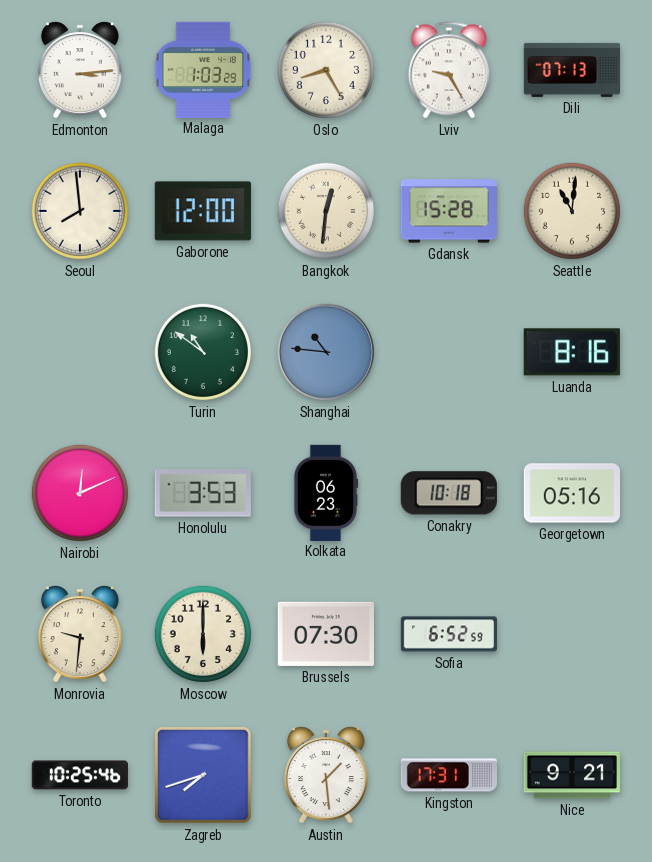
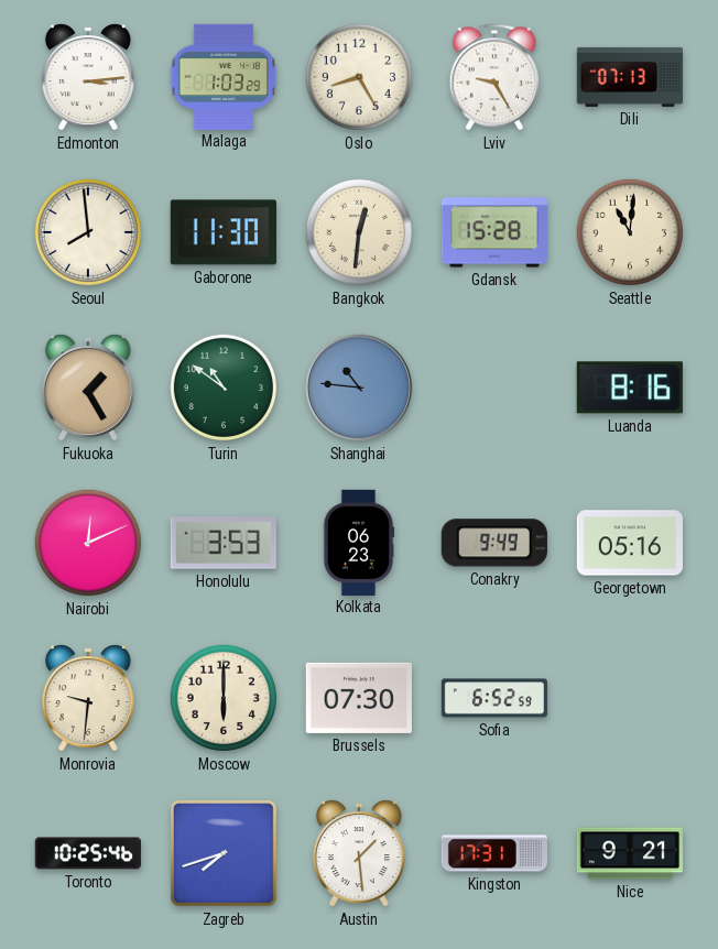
Gaborone: 12:00 -> 11:30
Fukuoka: none -> 1:25
Conakry: 10:18 -> 9:49
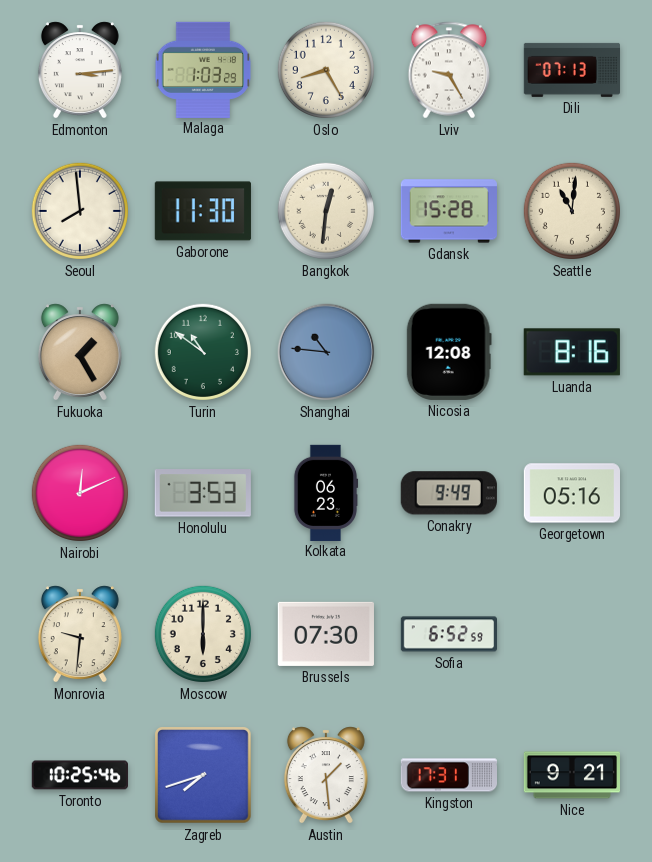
Nicosia: none -> 12:08
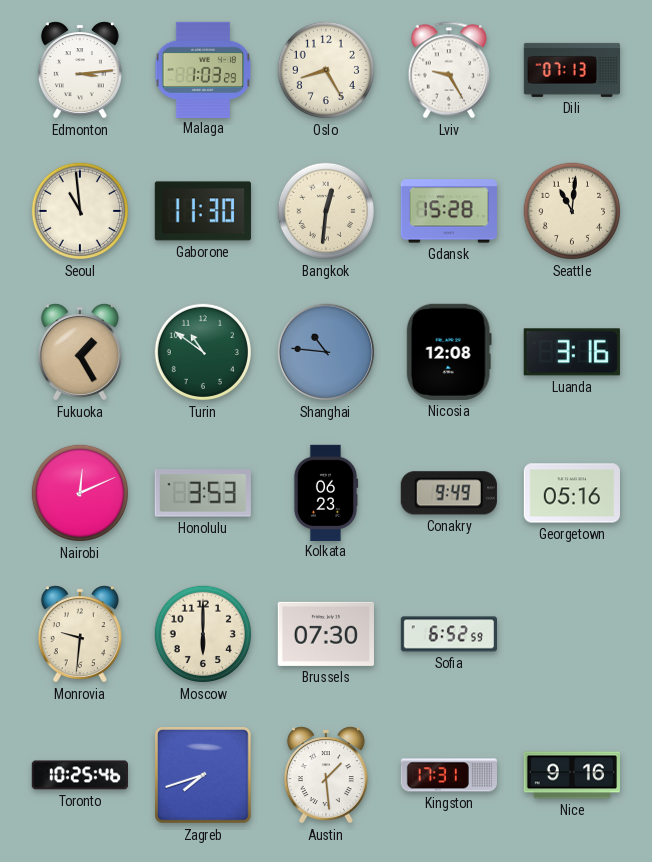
Seoul: 7:59 -> 10:59
Luanda: 8:16 -> 3:16
Nice: 9:21 -> 9:16
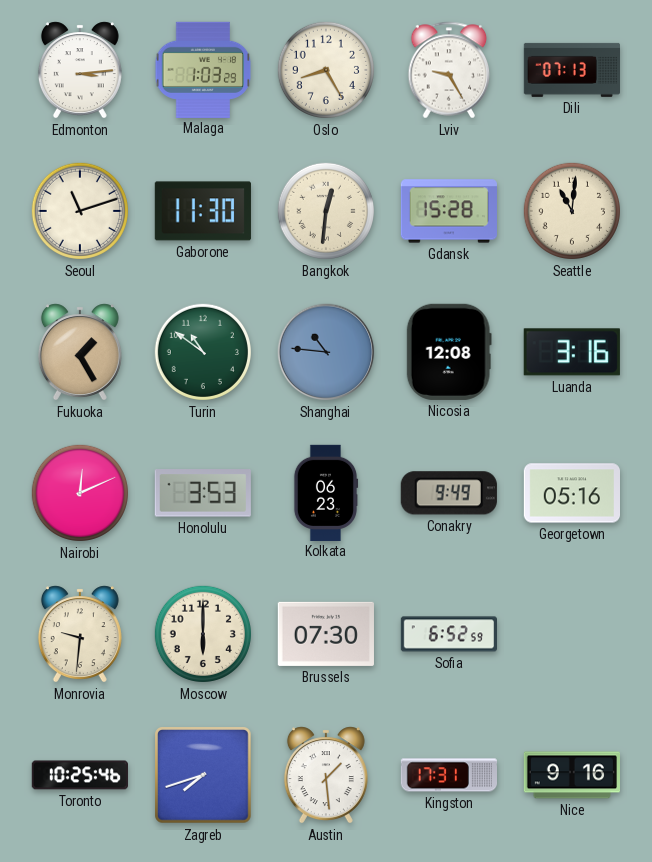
Seoul: 10:59 -> 11:12
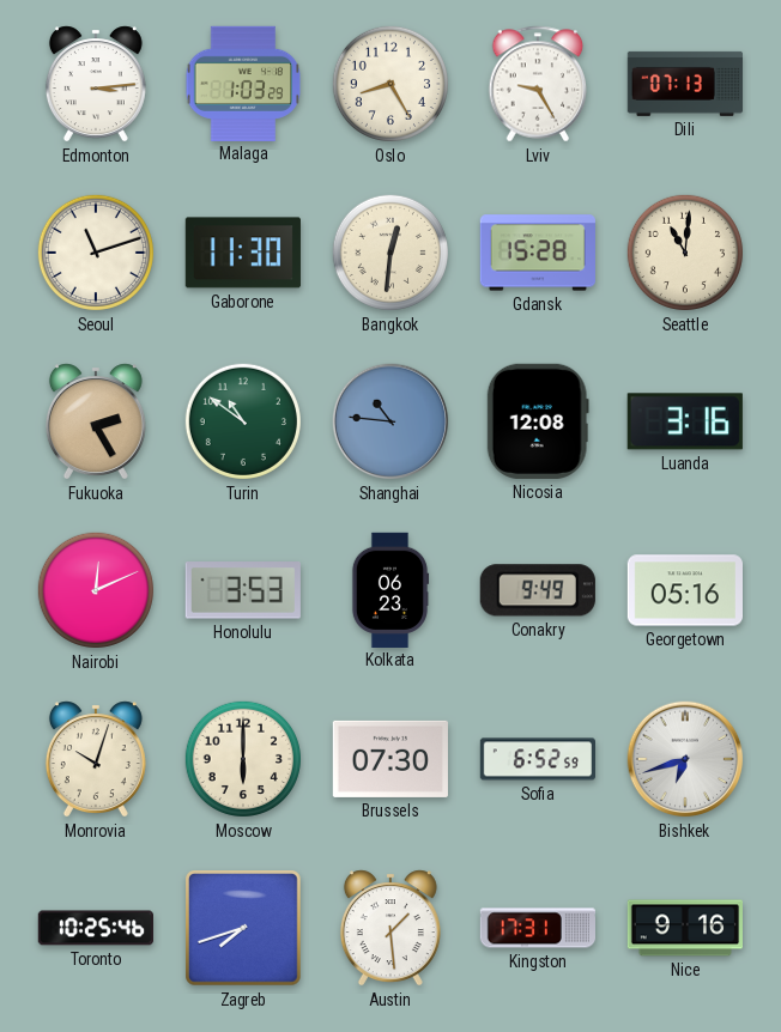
Fukuoka: 1:25 -> 2:25
Monrovia: 9:31 -> 10:03
Bishkek: none -> 6:42
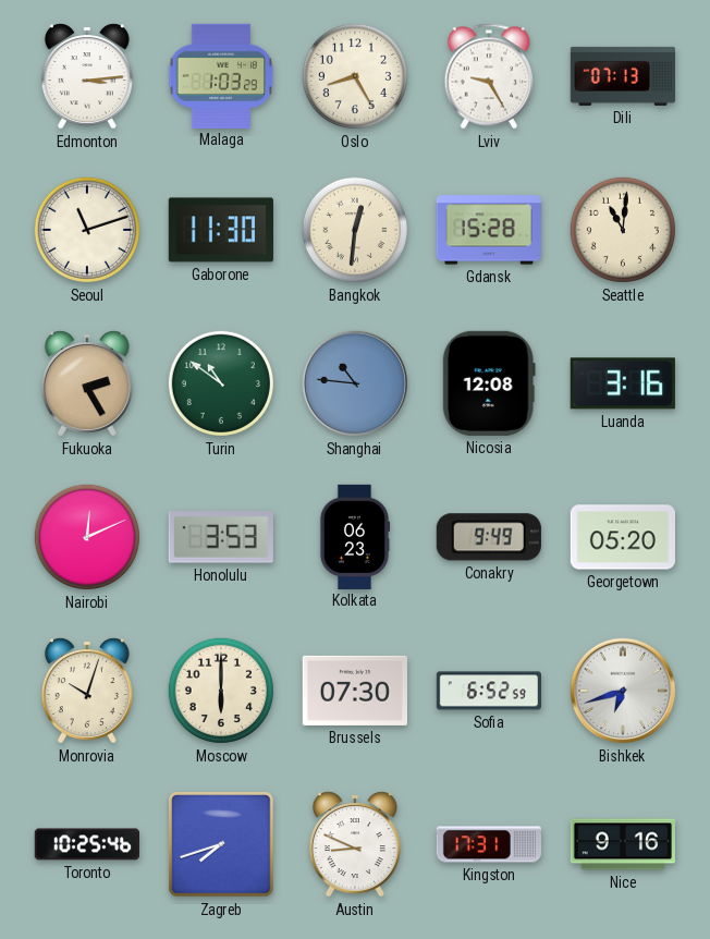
Georgetown: 05:16 -> 05:20
Austin: 1:29 -> 8:49
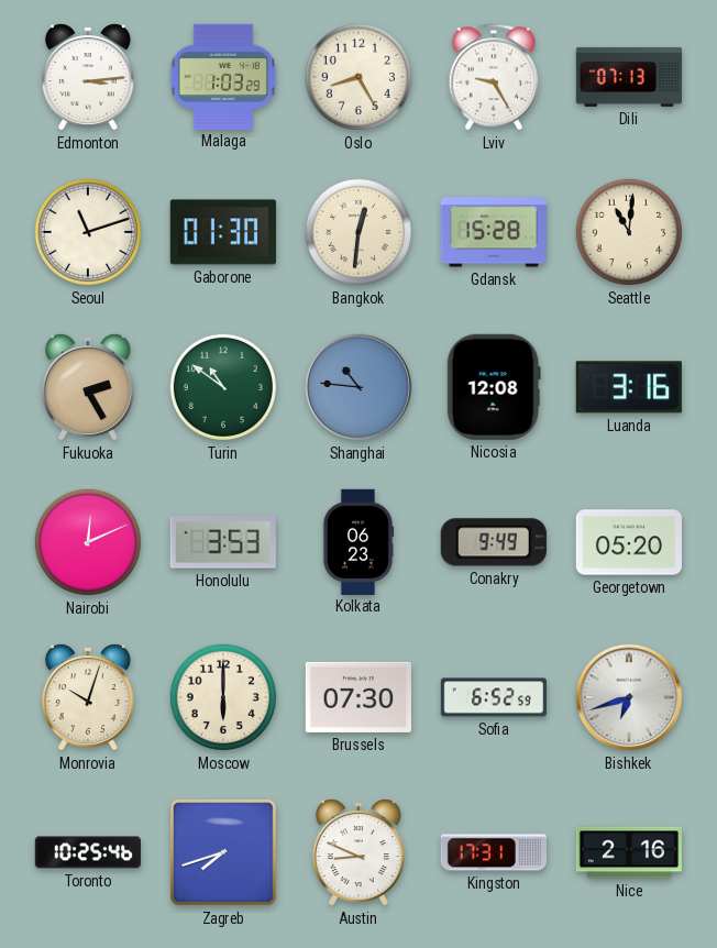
Gaborone: 11:30 -> 01:30
Nice: 9:16 -> 2:16
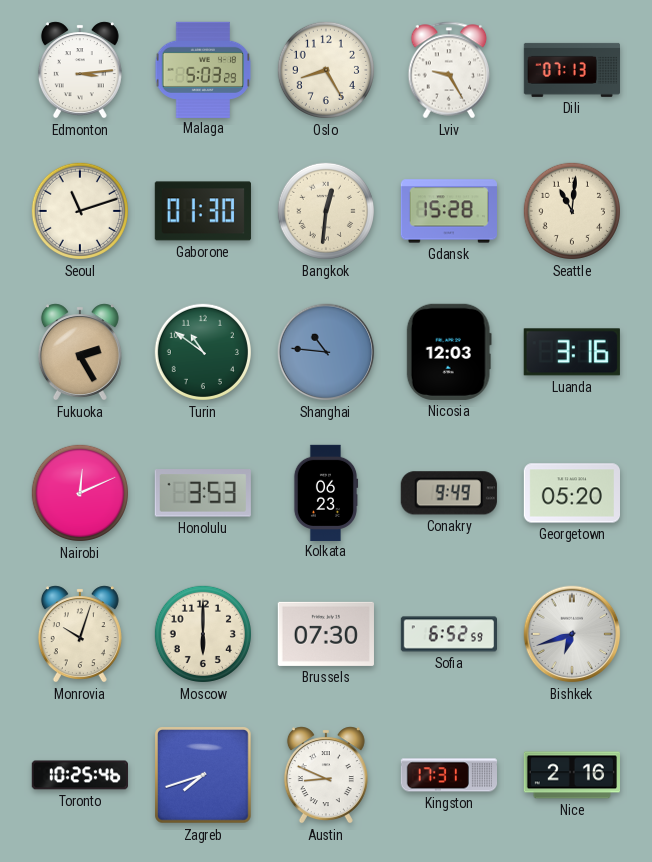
Malaga: 1:03 -> 5:03
Nicosia: 12:08 -> 12:03
